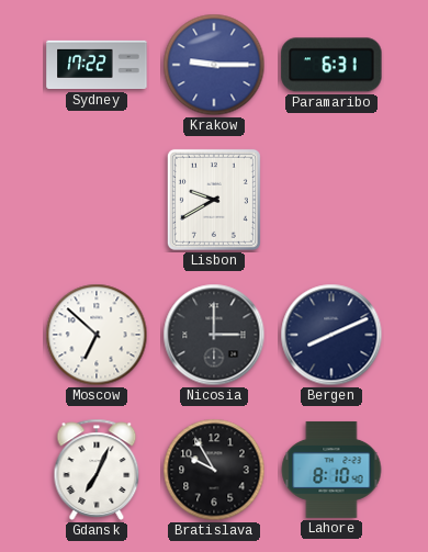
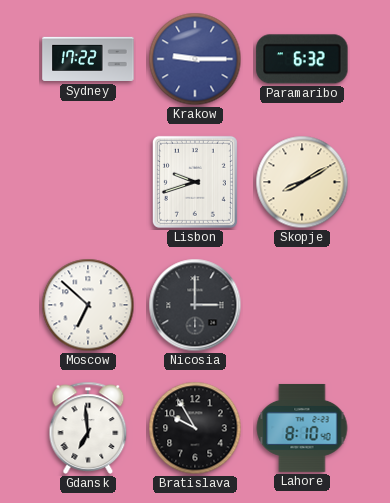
Paramaribo: 6:31 -> 6:32
Lisbon: 9:40 -> 9:42
Skopje: none -> 8:10
Bergen: 8:11 -> none
Gdansk: 7:04 -> 6:59
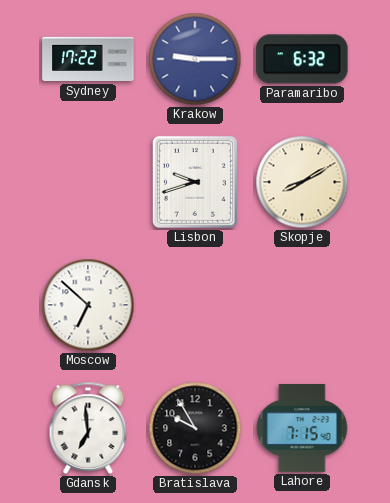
Nicosia: 3:00 -> none
Lahore: 8:10 -> 7:15
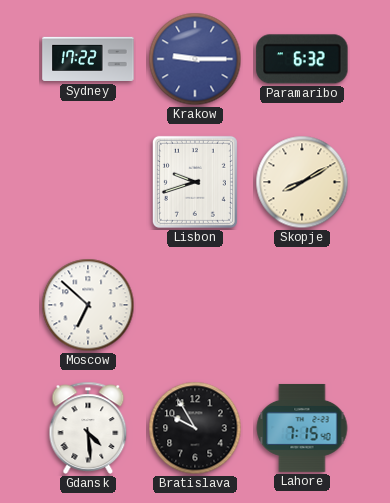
Gdansk: 6:59 -> 4:29
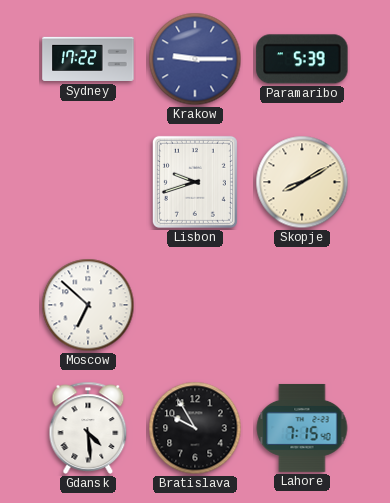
Paramaribo: 6:32 -> 5:39
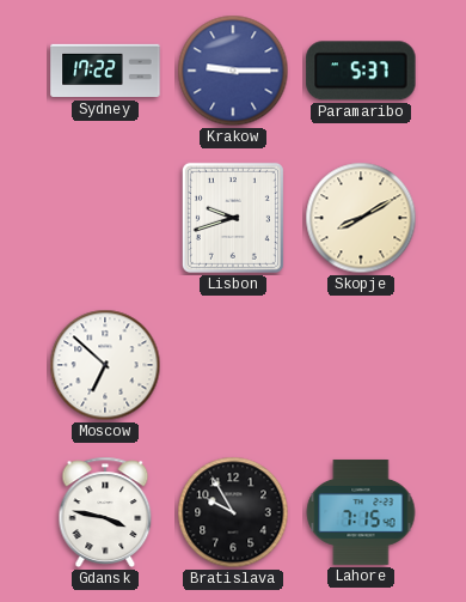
Paramaribo: 5:39 -> 5:37
Gdansk: 4:29 -> 3:47
